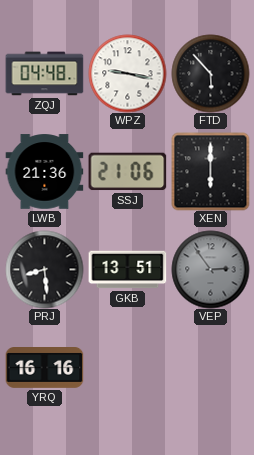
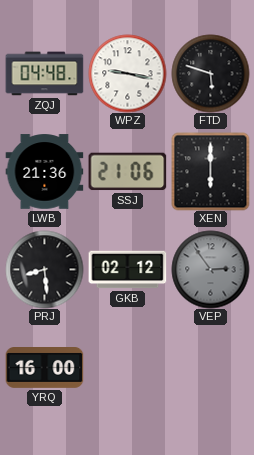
FTD: 5:53 -> 5:48
GKB: 13:51 -> 02:12
YRQ: 16:16 -> 16:00
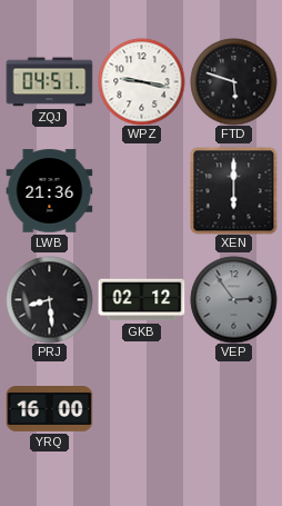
ZQJ: 04:48 -> 04:51
SSJ: 21:06 -> none
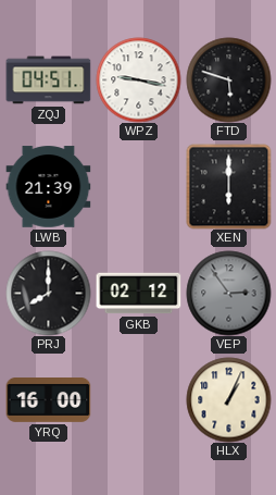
LWB: 21:36 -> 21:39
PRJ: 8:29 -> 8:00
HLX: none -> 1:04
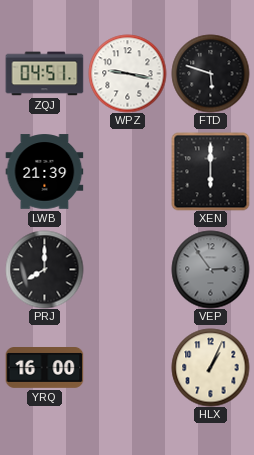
GKB: 02:12 -> none
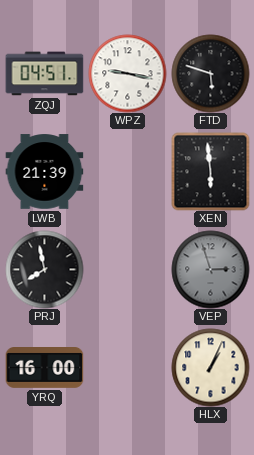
XEN: 6:00 -> 5:59
PRJ: 8:00 -> 7:58
VEP: 2:54 -> 2:57
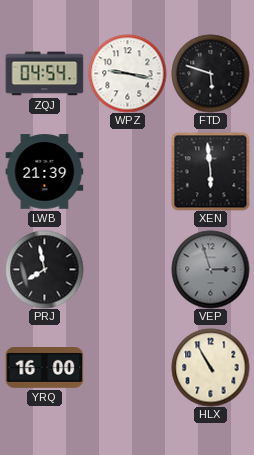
ZQJ: 04:51 -> 04:54
HLX: 1:04 -> 10:55
